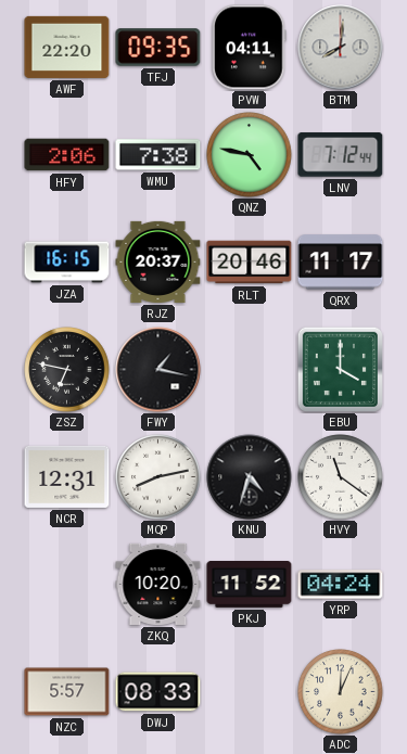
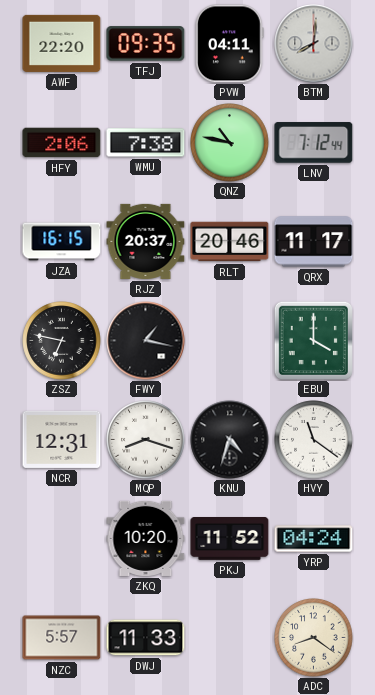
QNZ: 4:47 -> 10:47
MQP: 8:13 -> 8:18
DWJ: 08:33 -> 11:33
ADC: 12:04 -> 8:21
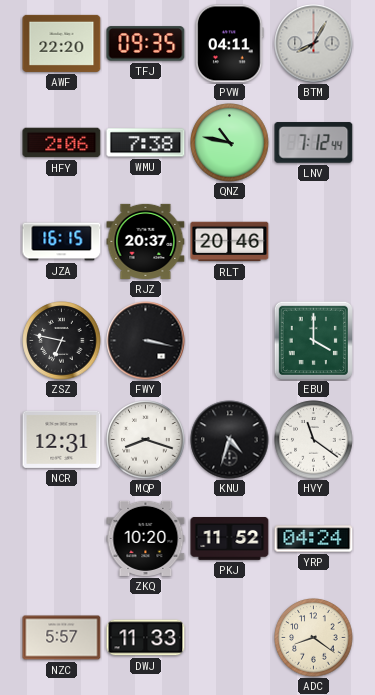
BTM: 8:01 -> 8:05
QRX: 11:17 -> none
FWY: 1:17 -> 3:17
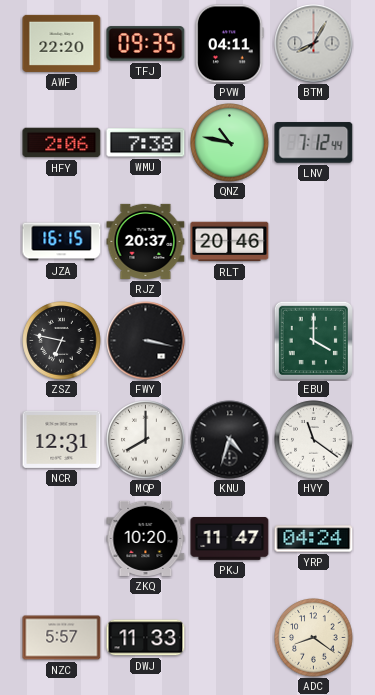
MQP: 8:18 -> 8:00
PKJ: 11:52 -> 11:47
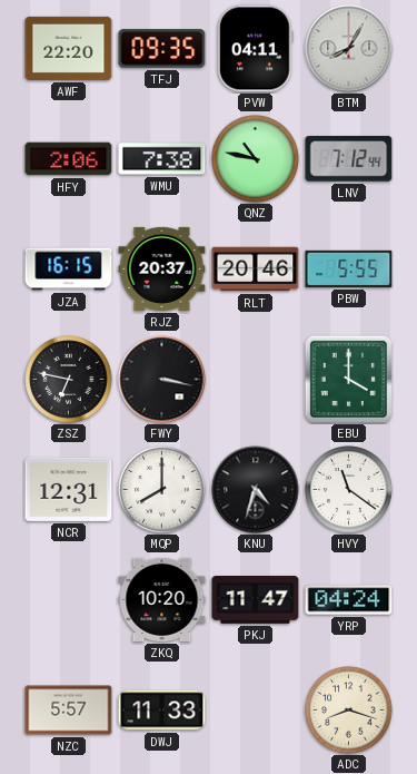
PBW: none -> 5:55
ADC: 8:21 -> 8:18
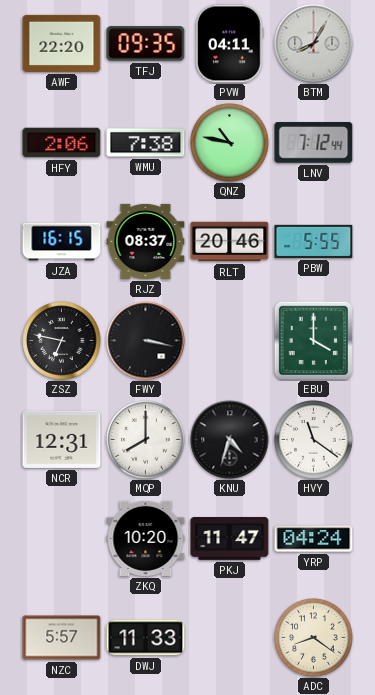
RJZ: 20:37 -> 08:37
ADC: 8:18 -> 8:21
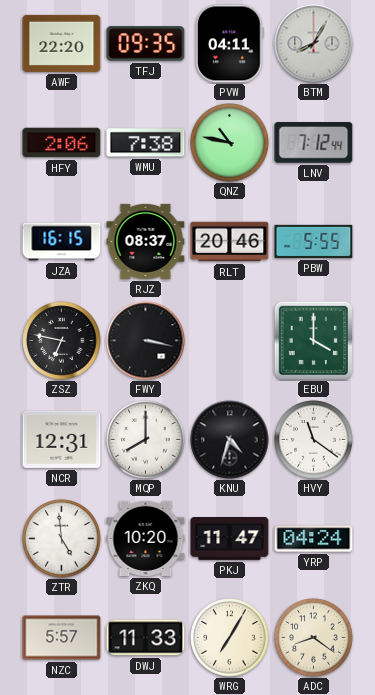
ZTR: none -> 4:59
WRG: none -> 7:05
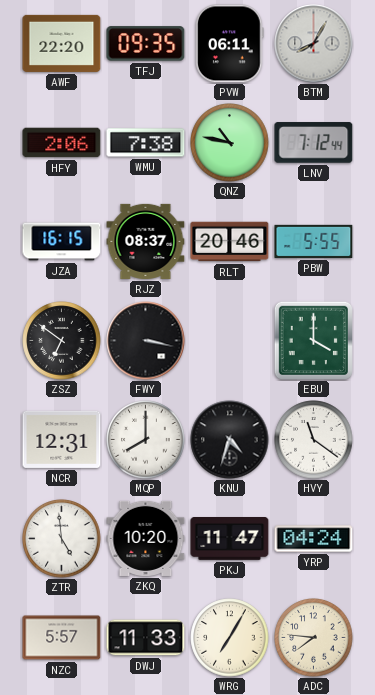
PVW: 04:11 -> 06:11
ZSZ: 6:47 -> 6:51
ADC: 8:21 -> 7:46
